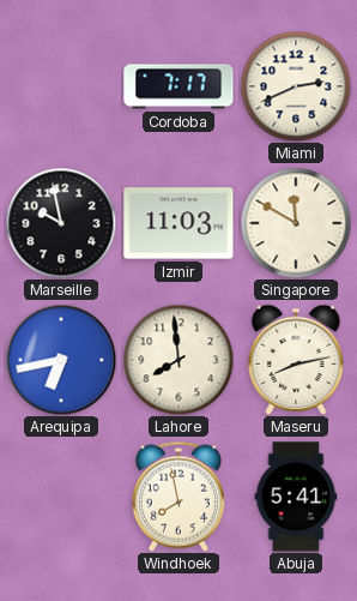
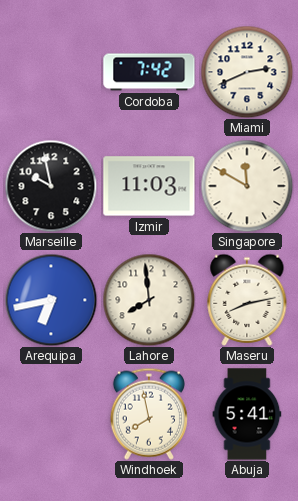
Cordoba: 7:17 -> 7:42
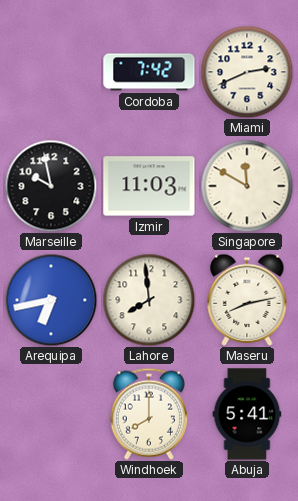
Windhoek: 7:58 -> 8:00
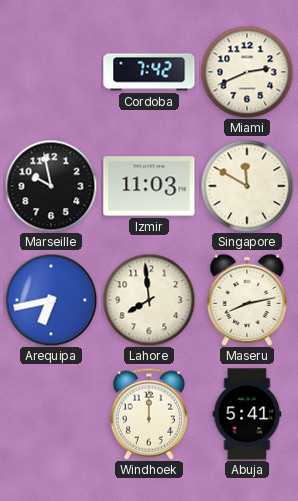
Windhoek: 8:00 -> 12:00
